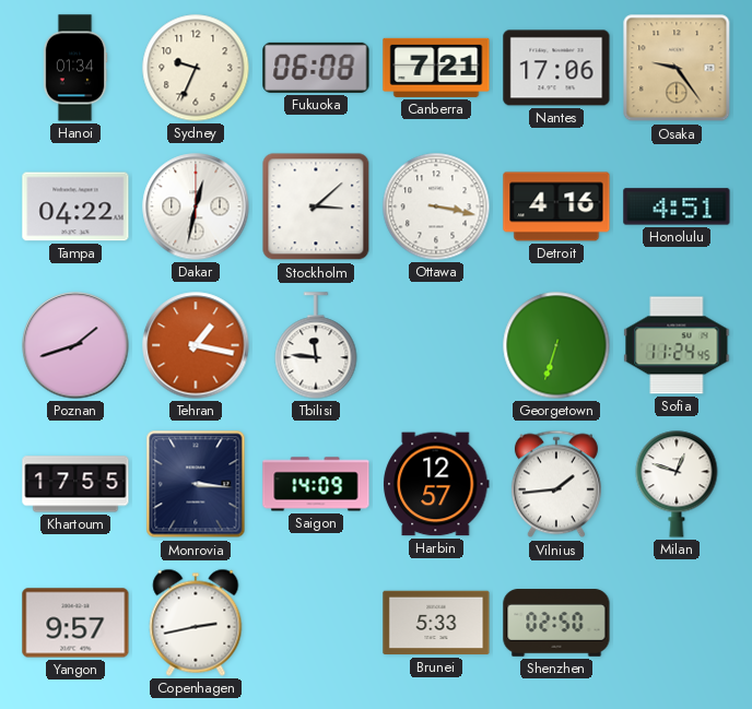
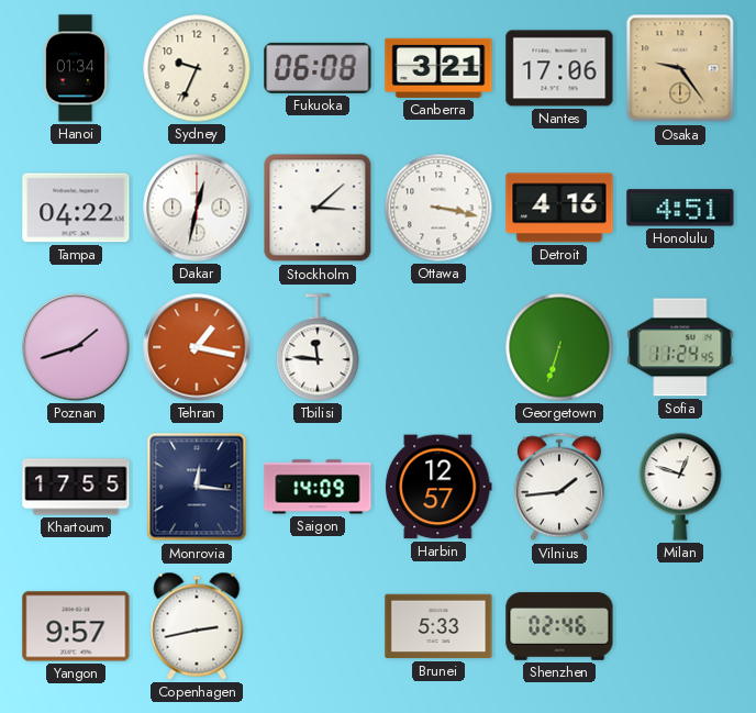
Canberra: 7:21 -> 3:21
Monrovia: 3:16 -> 12:16
Shenzhen: 02:50 -> 02:46
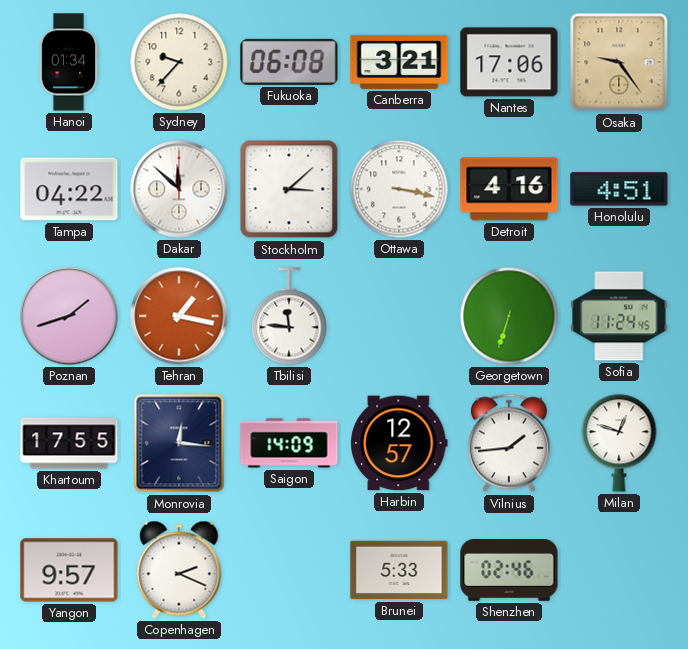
Sydney: 9:34 -> 9:37
Dakar: 12:32 -> 11:52
Copenhagen: 2:43 -> 2:19
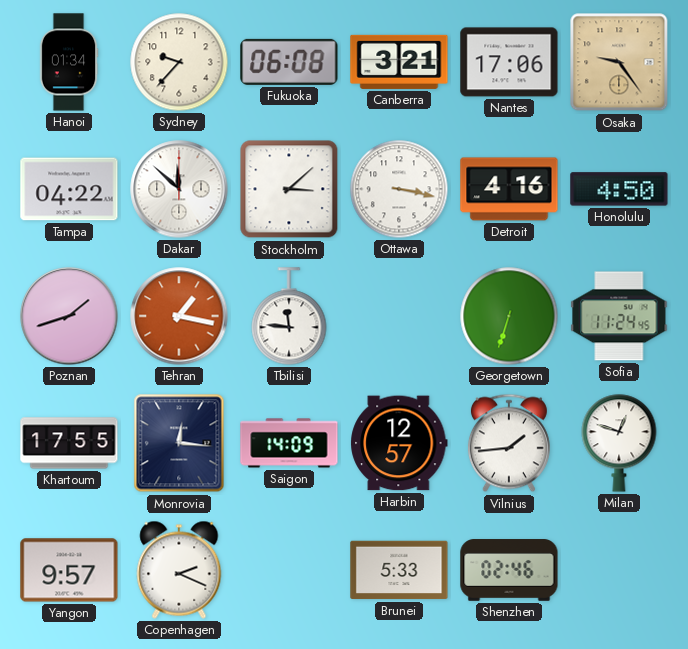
Honolulu: 4:51 -> 4:50
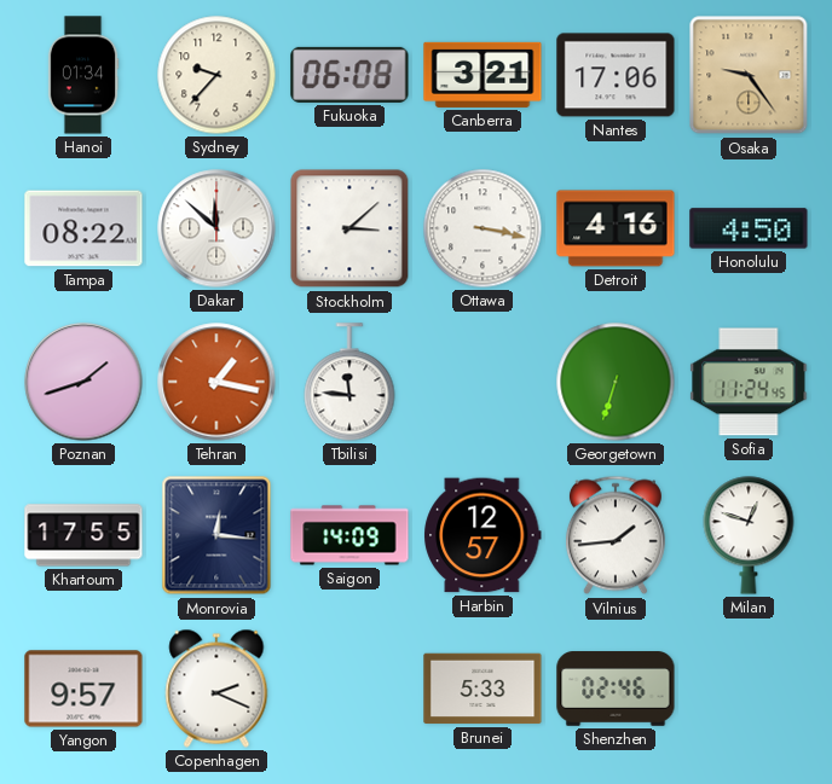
Tampa: 04:22 -> 08:22
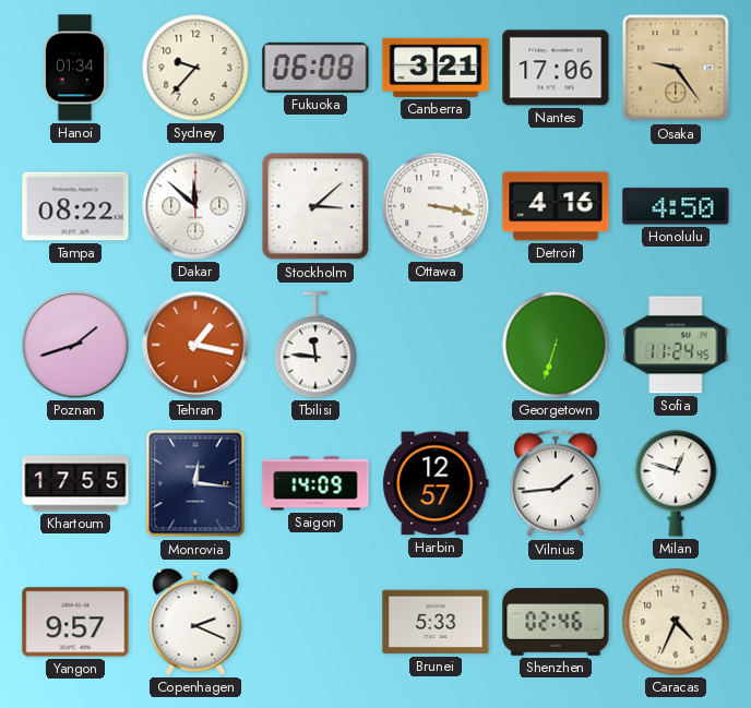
Caracas: none -> 4:34
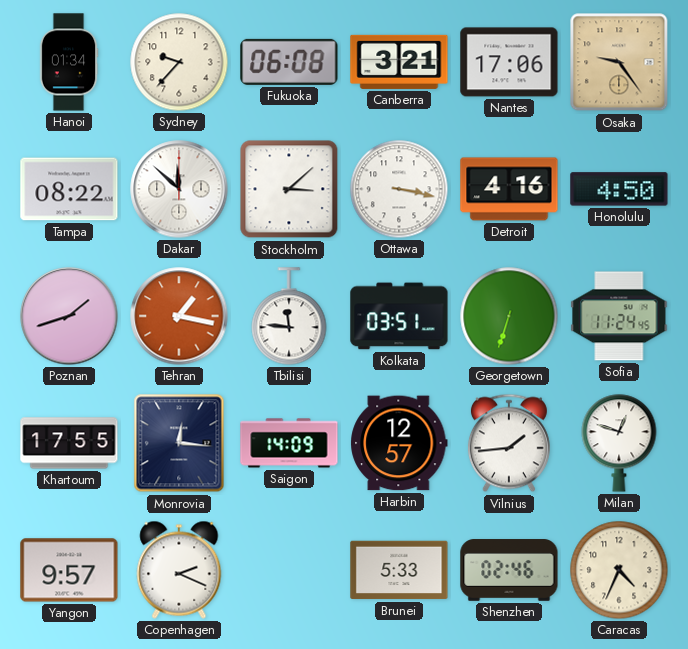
Kolkata: none -> 03:51
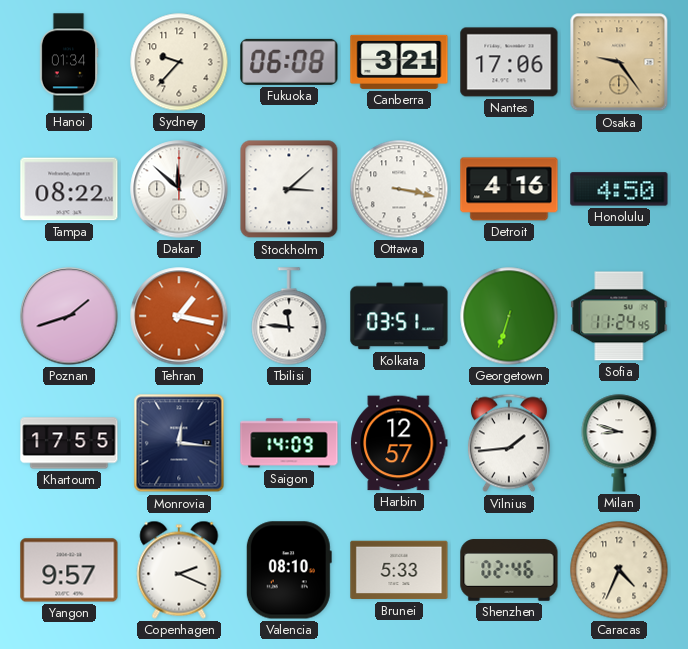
Milan: 12:48 -> 8:48
Valencia: none -> 08:10
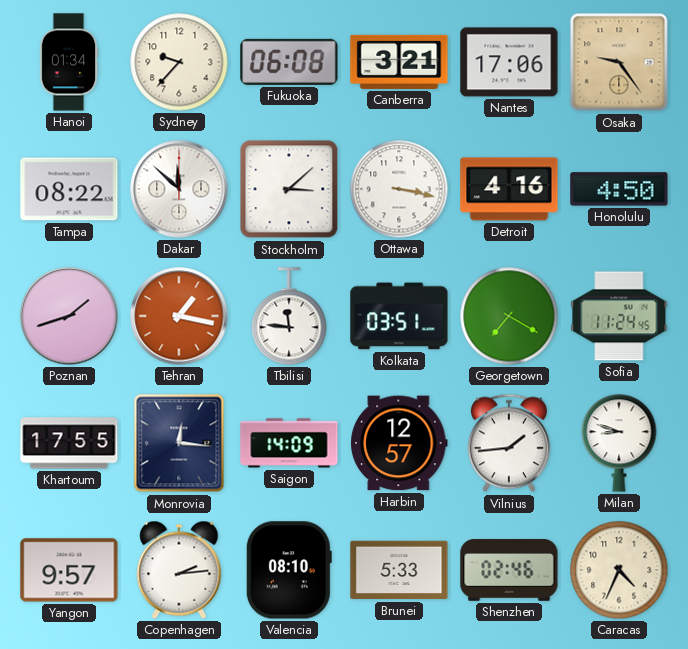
Georgetown: 6:33 -> 7:20
Copenhagen: 2:19 -> 2:14
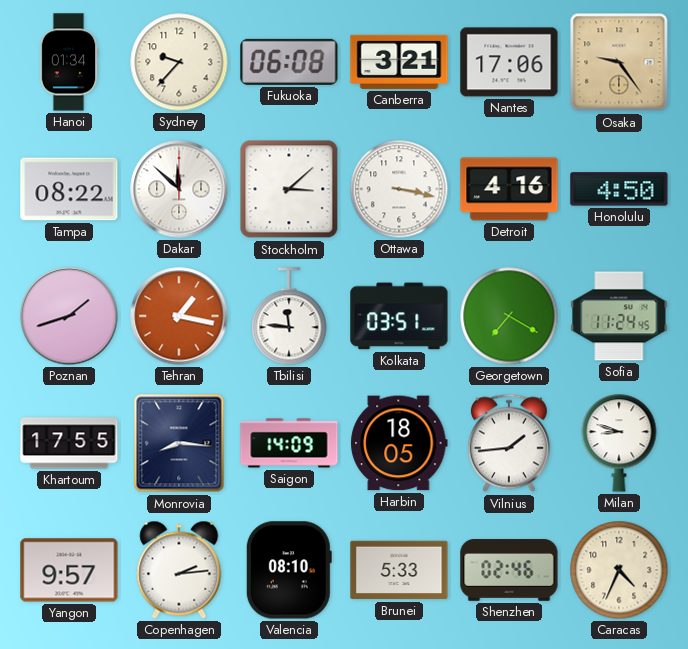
Monrovia: 12:16 -> 8:16
Harbin: 12:57 -> 18:05
